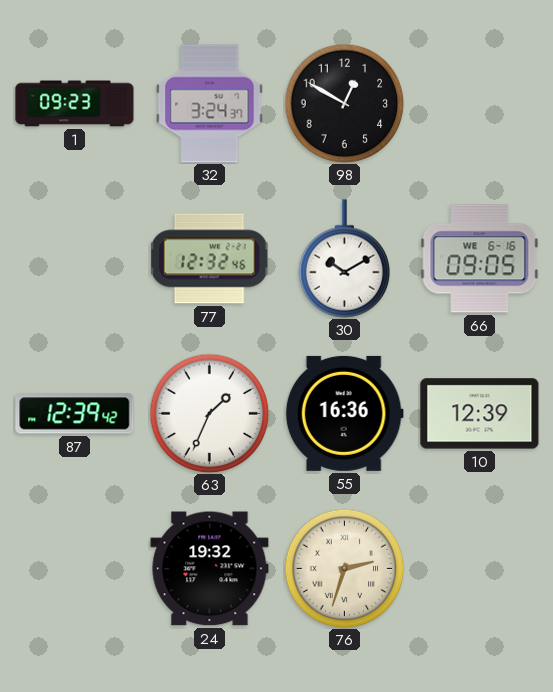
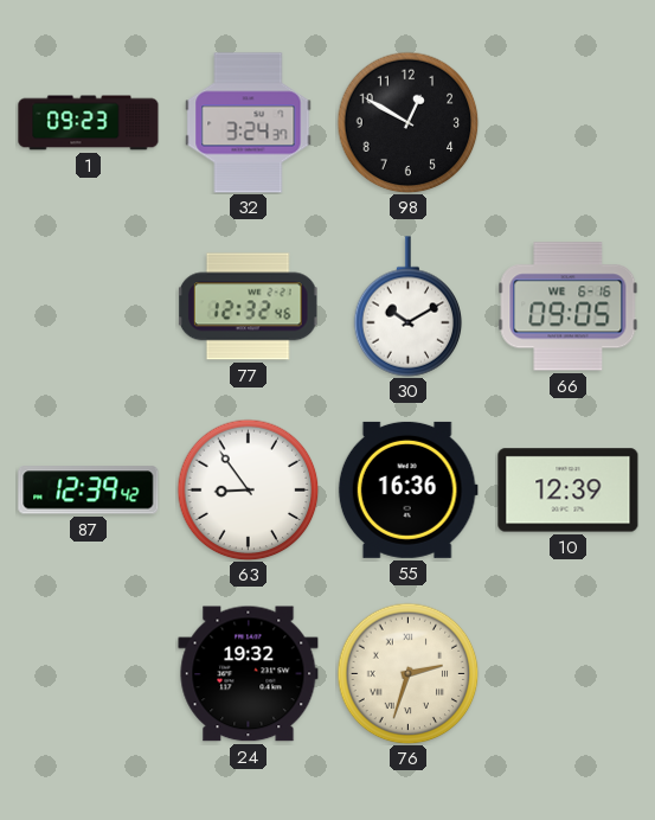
63: 1:34 -> 8:54
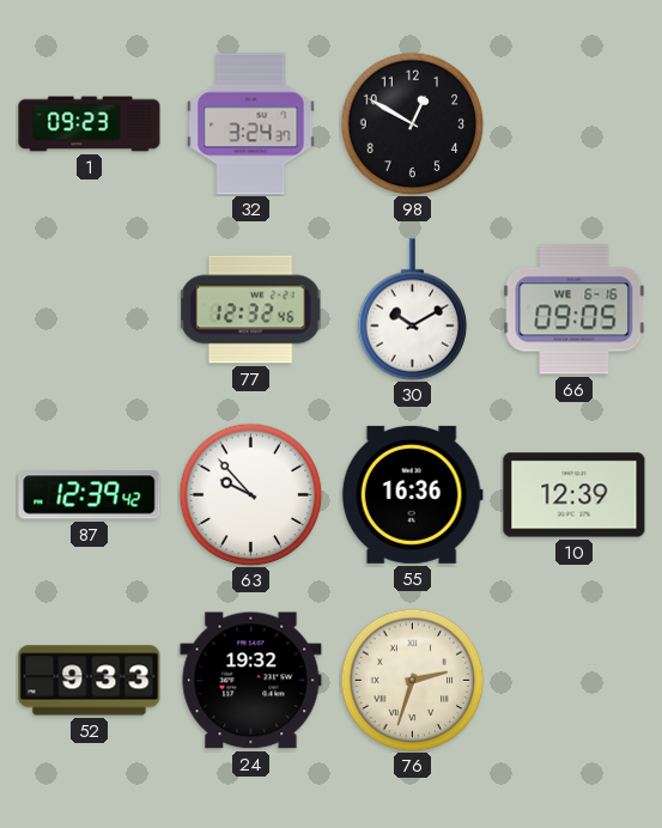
63: 8:54 -> 9:53
52: none -> 9:33
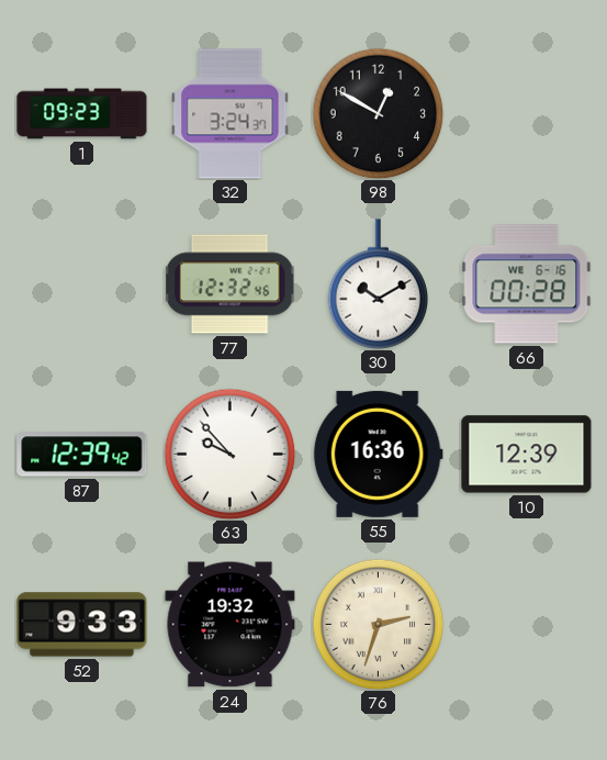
66: 09:05 -> 00:28
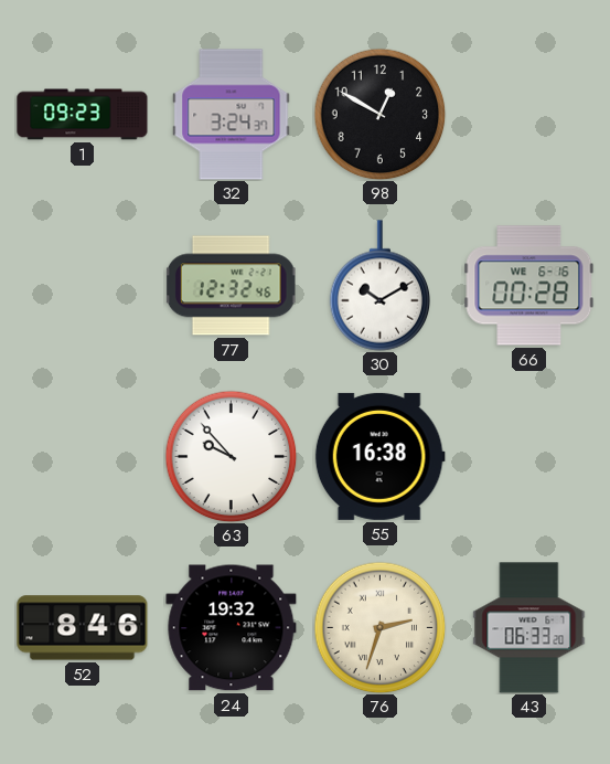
87: 12:39 -> none
55: 16:36 -> 16:38
10: 12:39 -> none
52: 9:33 -> 8:46
43: none -> 06:33
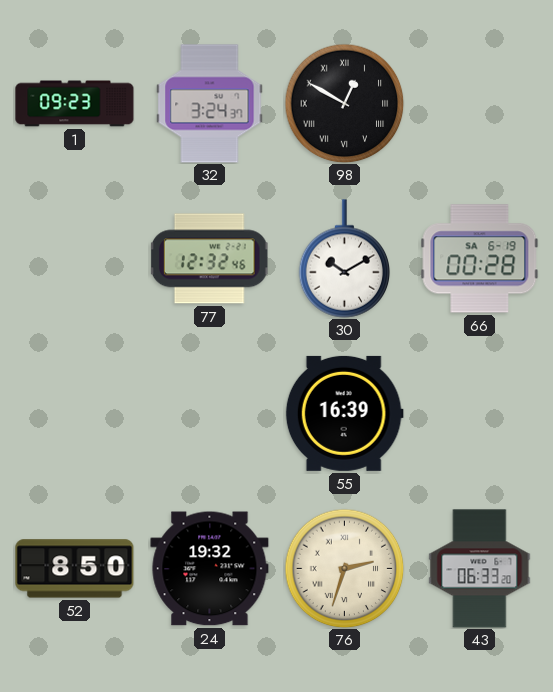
98 numerals: Arabic -> Roman
66 date: WE 6-16 -> SA 6-19
63: 9:53 -> none
55: 16:38 -> 16:39
52: 8:46 -> 8:50
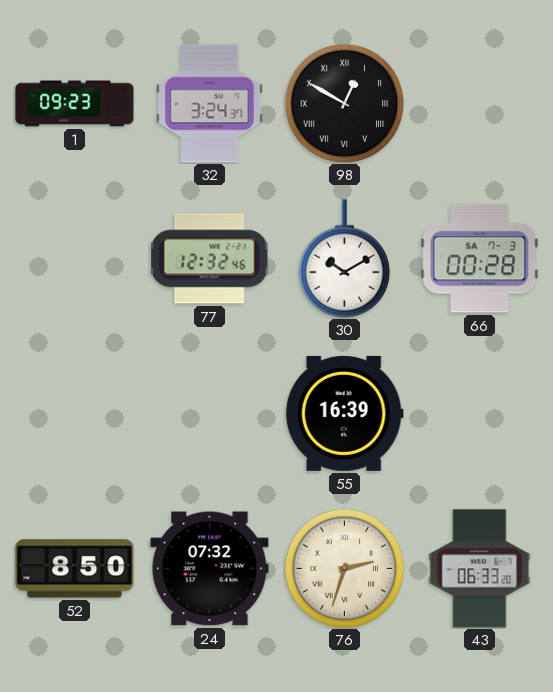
66 date: SA 6-19 -> SA 7-3
24: 19:32 -> 07:32
